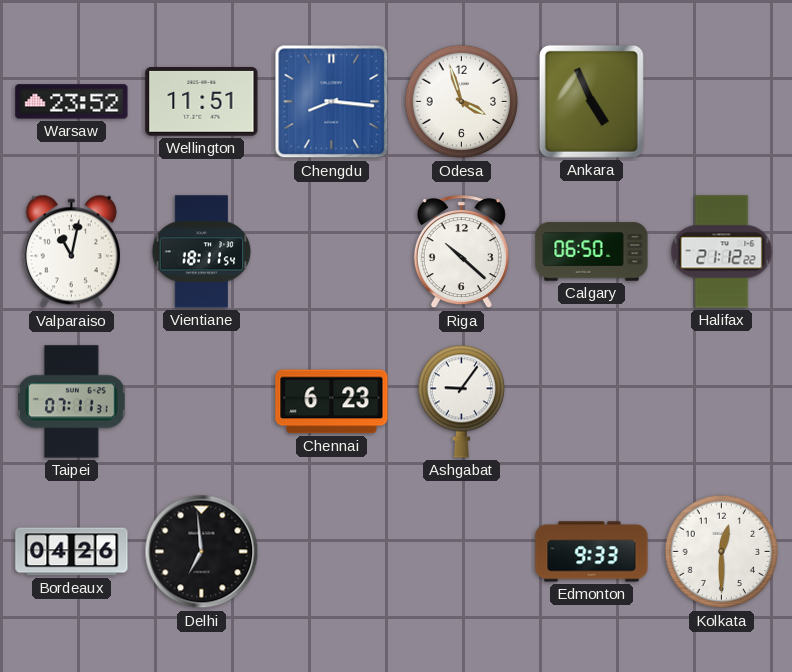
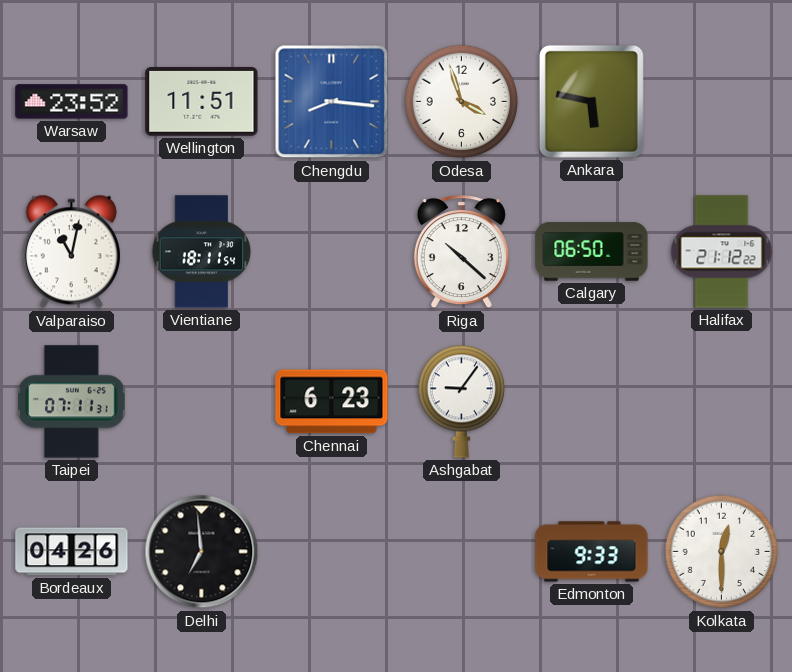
Ankara: 4:56 -> 5:47
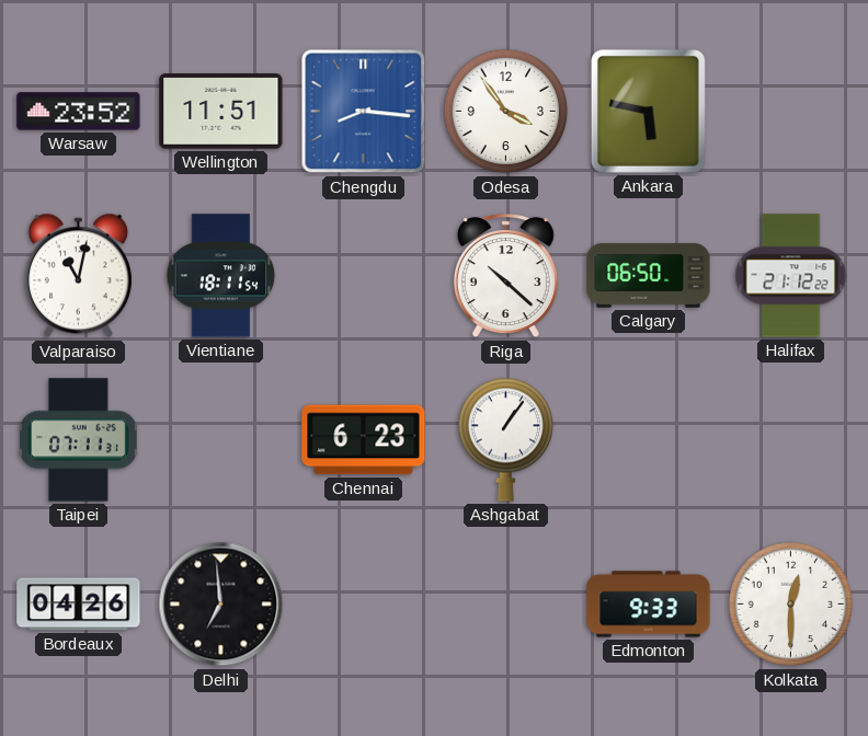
Odesa: 3:57 -> 3:54
Ashgabat: 9:06 -> 1:06
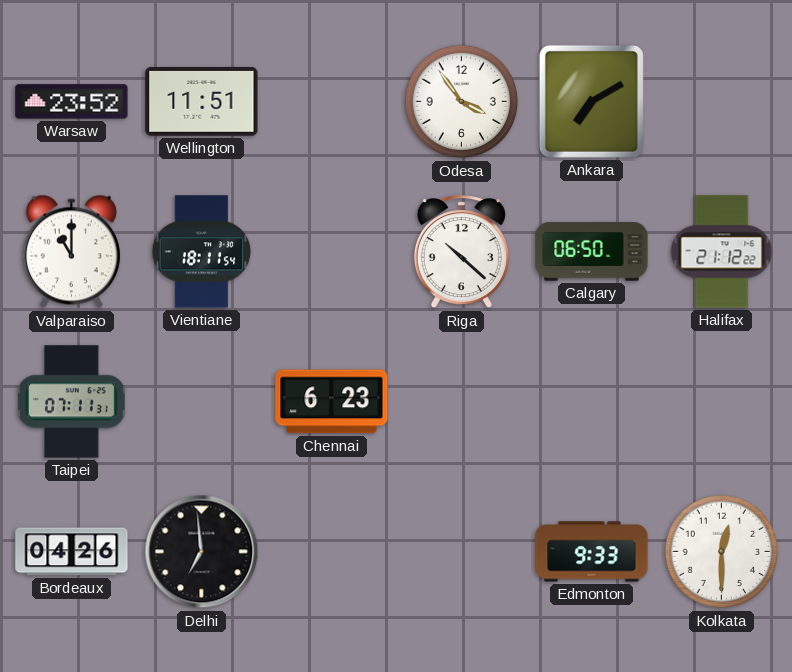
Chengdu: 8:16 -> none
Ankara: 5:47 -> 7:10
Valparaiso: 11:02 -> 11:00
Ashgabat: 1:06 -> none
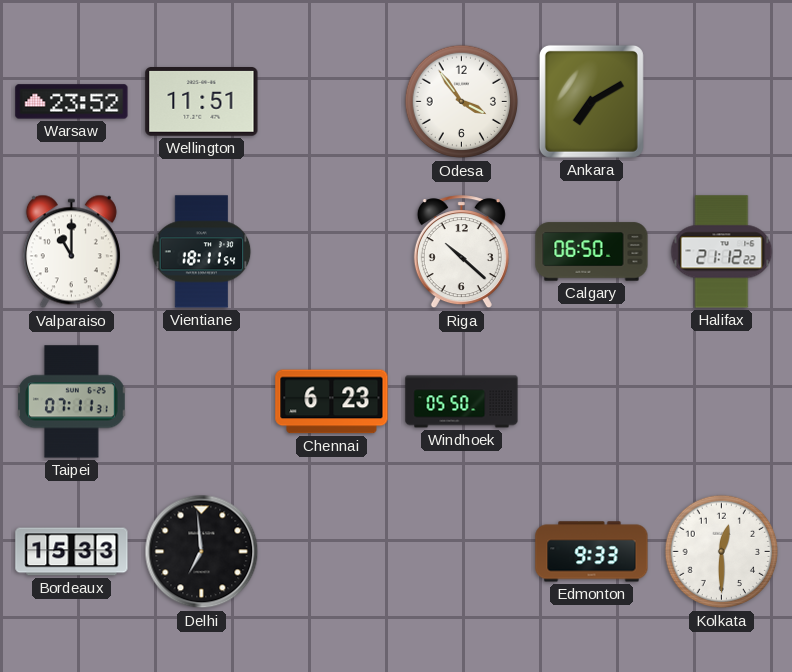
Windhoek: none -> 05:50
Bordeaux: 04:26 -> 15:33
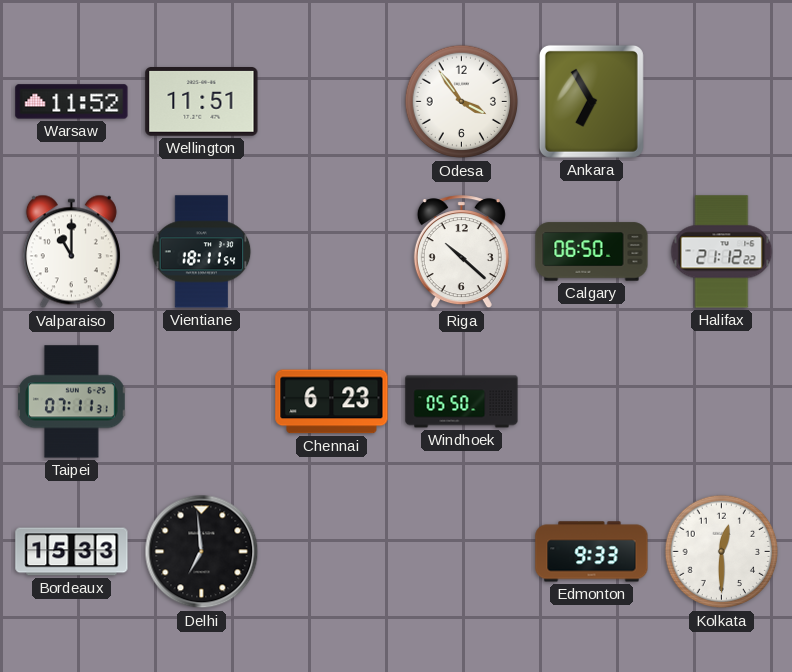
Warsaw: 23:52 -> 11:52
Ankara: 7:10 -> 6:55
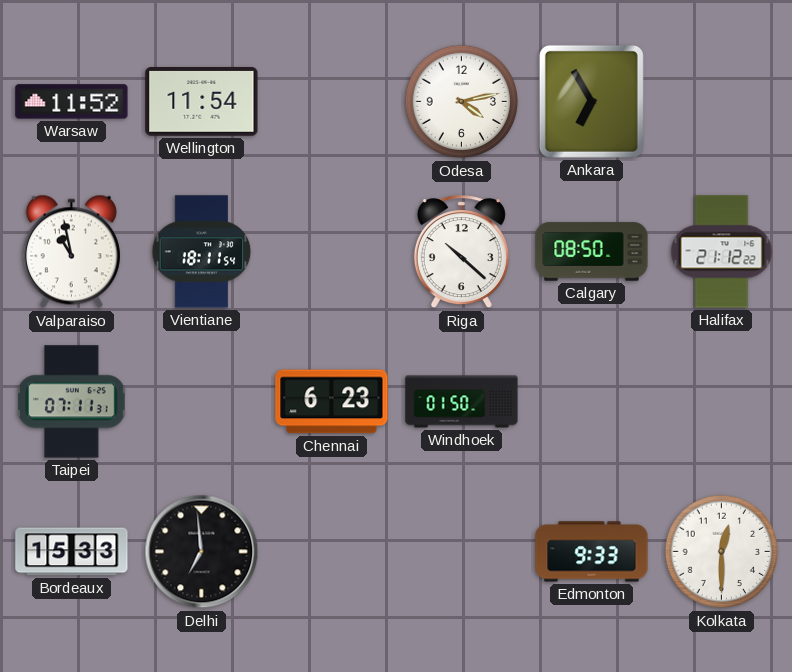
Wellington: 11:51 -> 11:54
Odesa: 3:54 -> 4:13
Valparaiso: 11:00 -> 10:58
Calgary: 06:50 -> 08:50
Windhoek: 05:50 -> 01:50
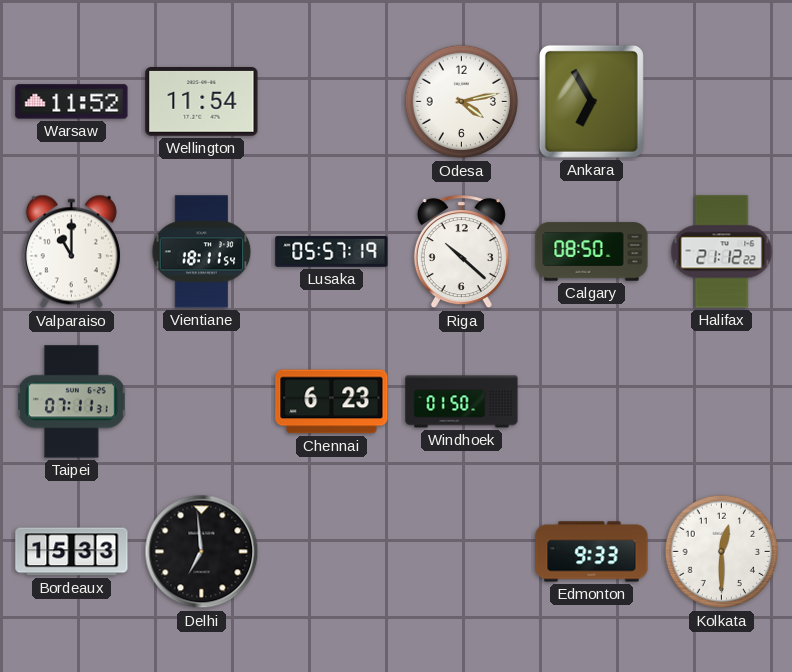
Valparaiso: 10:58 -> 11:00
Lusaka: none -> 05:57
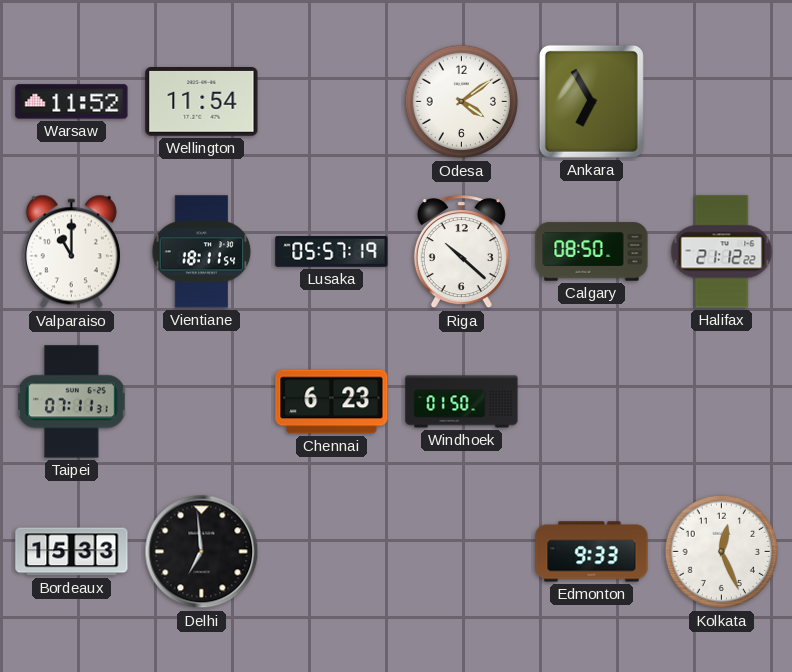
Odesa: 4:13 -> 4:09
Kolkata: 12:30 -> 12:26
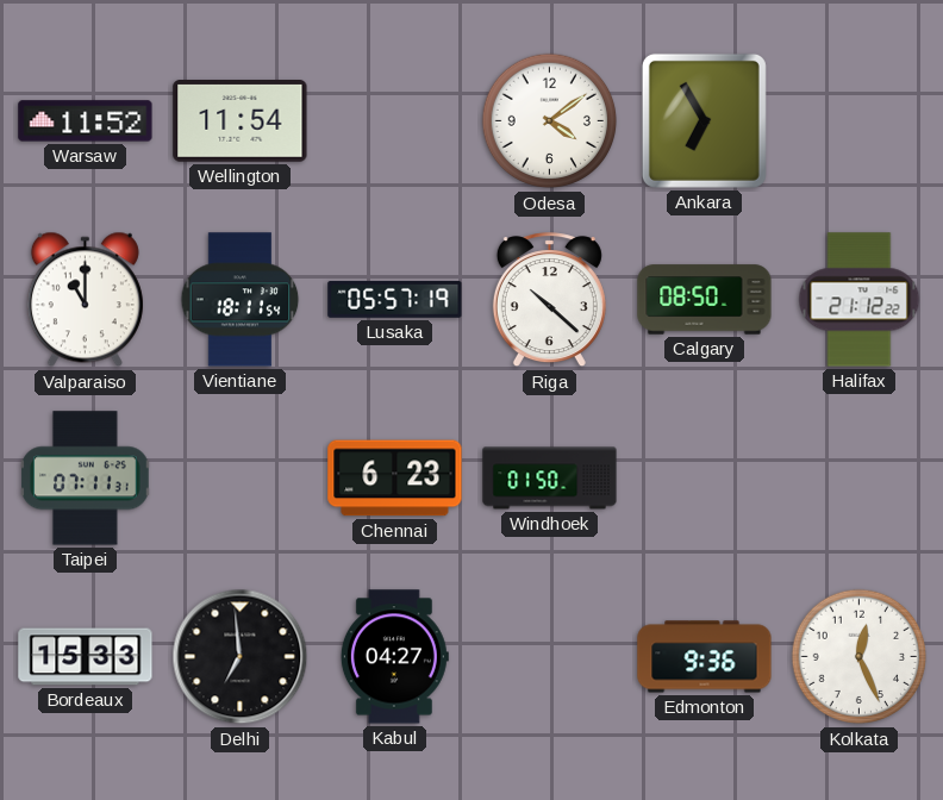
Kabul: none -> 04:27
Edmonton: 9:33 -> 9:36
